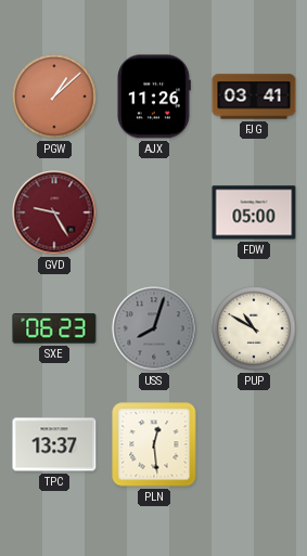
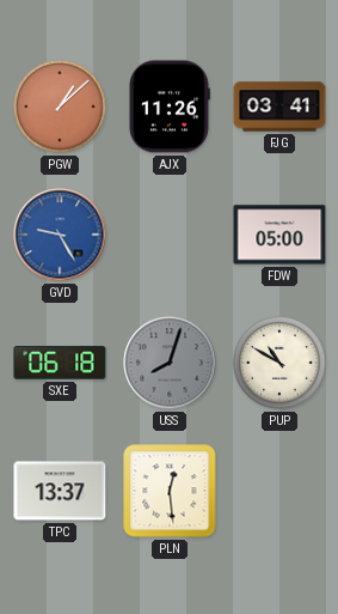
GVD dial: burgundy -> blue
SXE: 06:23 -> 06:18
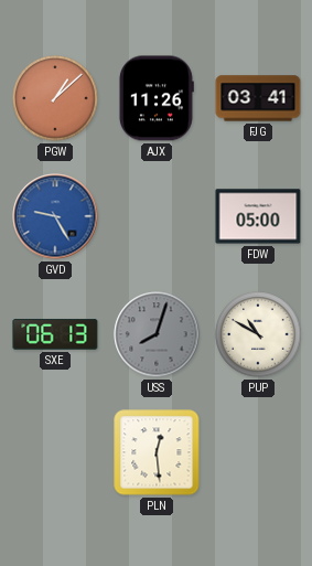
SXE: 06:18 -> 06:13
TPC: 13:37 -> none
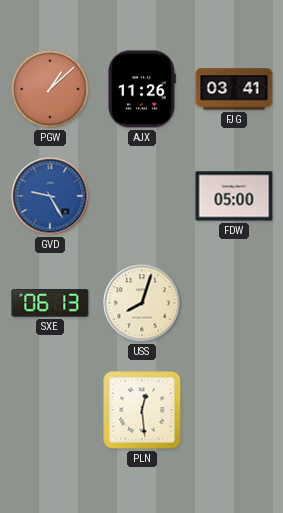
USS dial: grey -> cream
PUP: 10:50 -> none
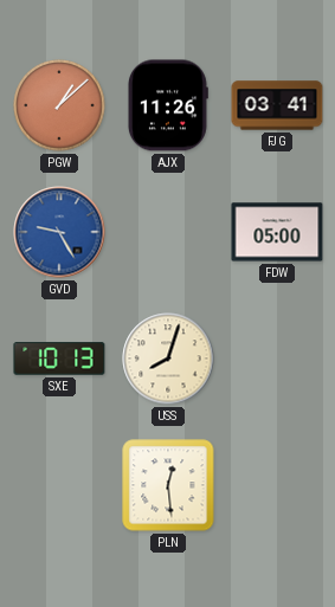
SXE: 06:13 -> 10:13
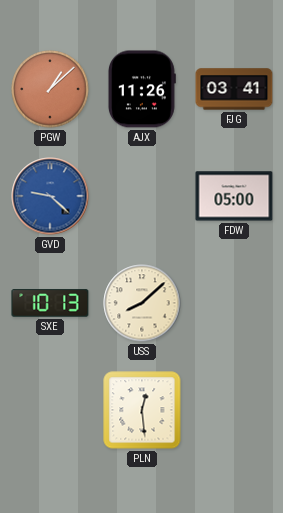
GVD: 9:25 -> 9:22
USS: 8:03 -> 8:08
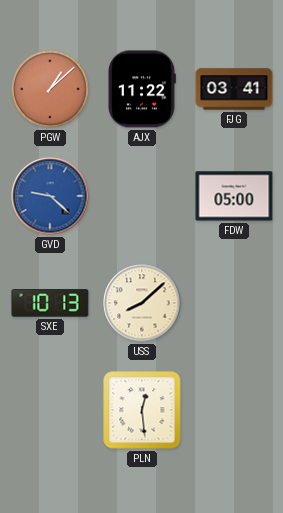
AJX: 11:26 -> 11:22
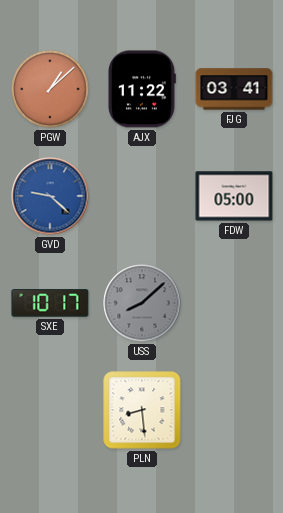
SXE: 10:13 -> 10:17
USS dial: cream -> grey
PLN: 12:29 -> 8:29
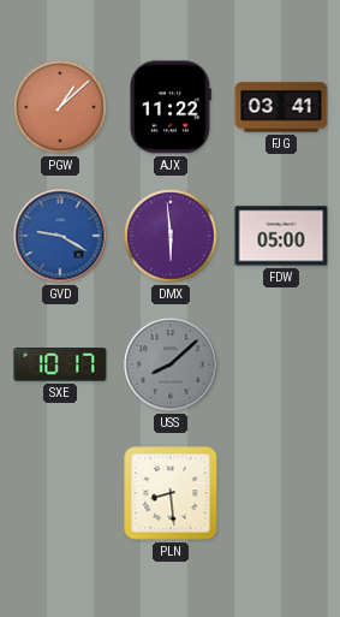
GVD: 9:22 -> 9:20
DMX: none -> 5:59
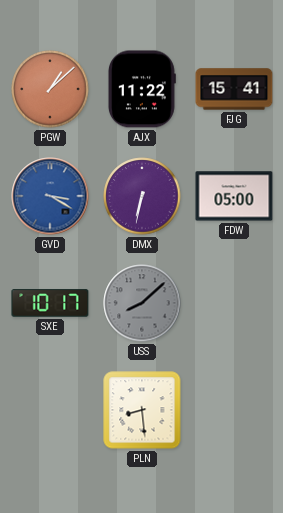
FJG: 03:41 -> 15:41
GVD: 9:20 -> 3:20
DMX: 5:59 -> 6:32
